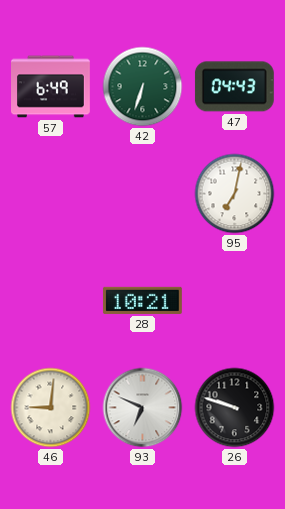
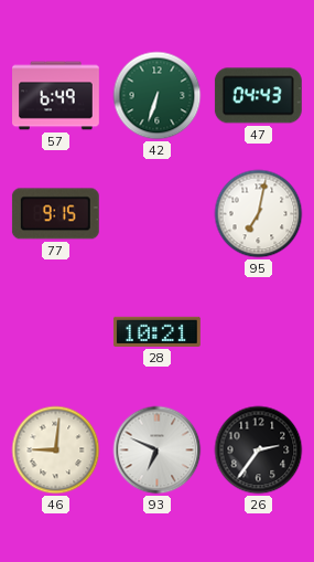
77: none -> 9:15
26: 9:48 -> 2:36
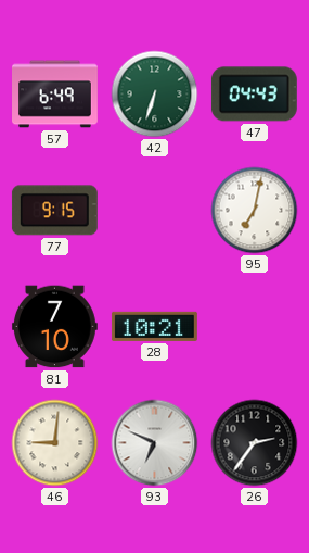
81: none -> 7:10
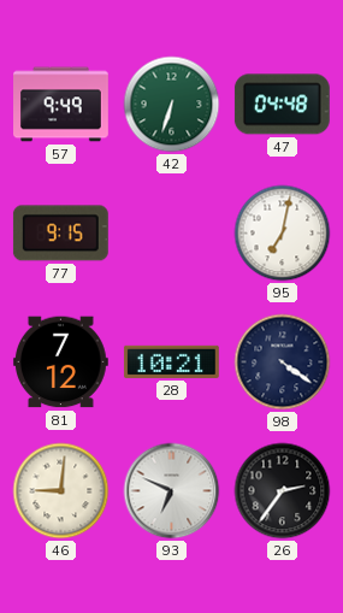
57: 6:49 -> 9:49
47: 04:43 -> 04:48
81: 7:10 -> 7:12
98: none -> 4:21
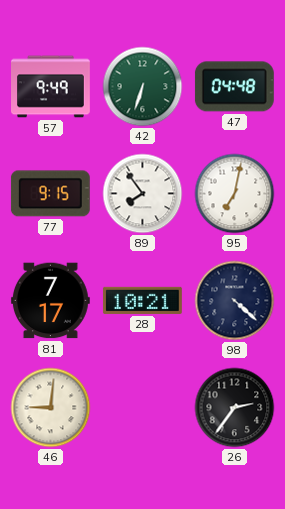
89: none -> 7:54
81: 7:12 -> 7:17
98: 4:21 -> 4:22
93: 6:49 -> none
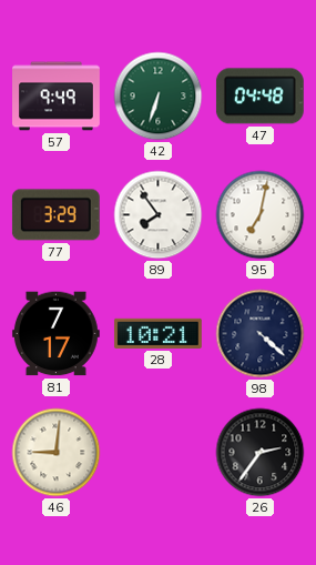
77: 9:15 -> 3:29
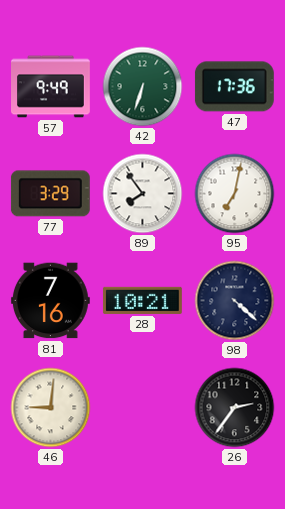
47: 04:48 -> 17:36
81: 7:17 -> 7:16
